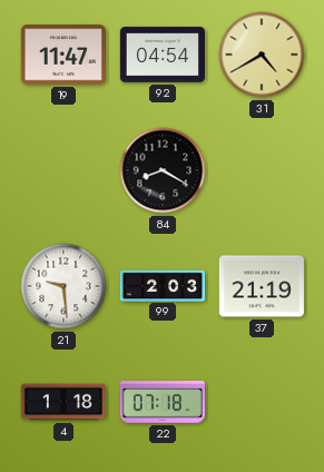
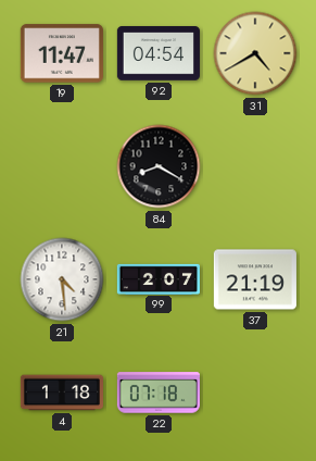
21: 9:29 -> 4:29
99: 2:03 -> 2:07
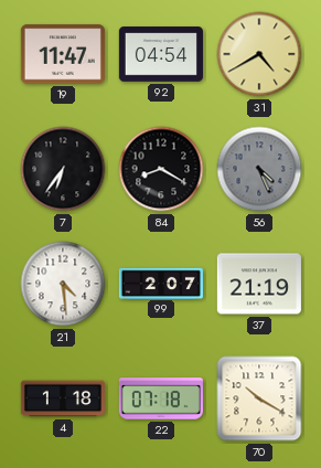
7: none -> 6:36
56: none -> 4:26
70: none -> 10:20
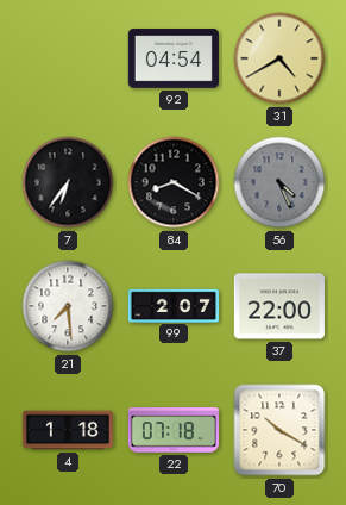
19: 11:47 -> none
21: 4:29 -> 7:29
37: 21:19 -> 22:00
